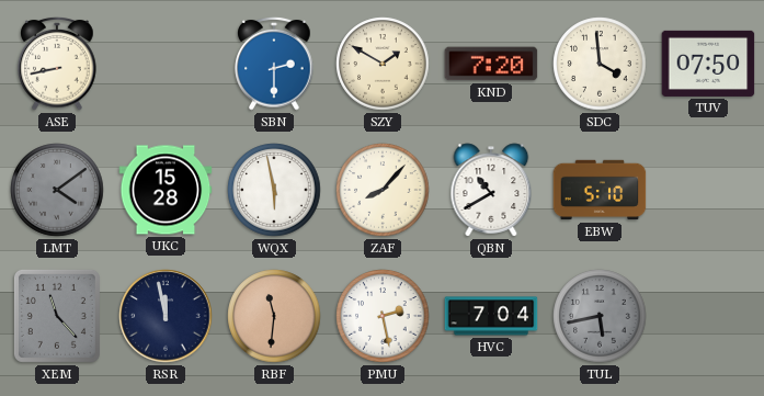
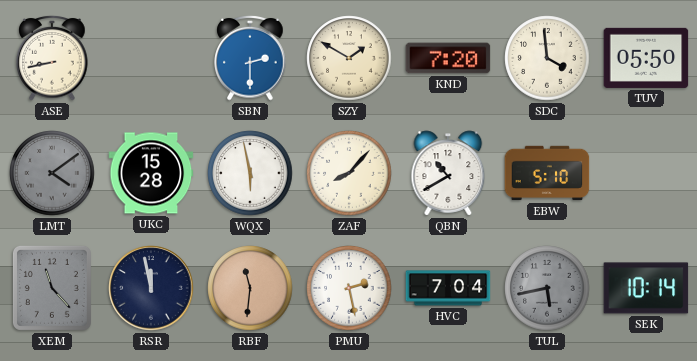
TUV: 07:50 -> 05:50
SEK: none -> 10:14
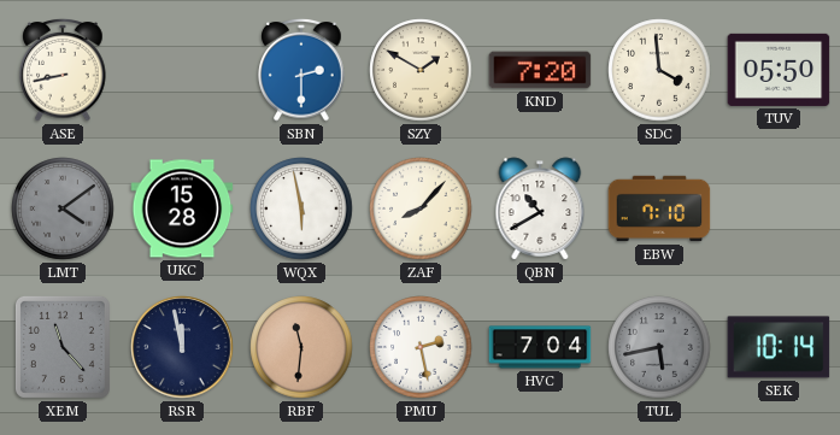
EBW: 5:10 -> 7:10
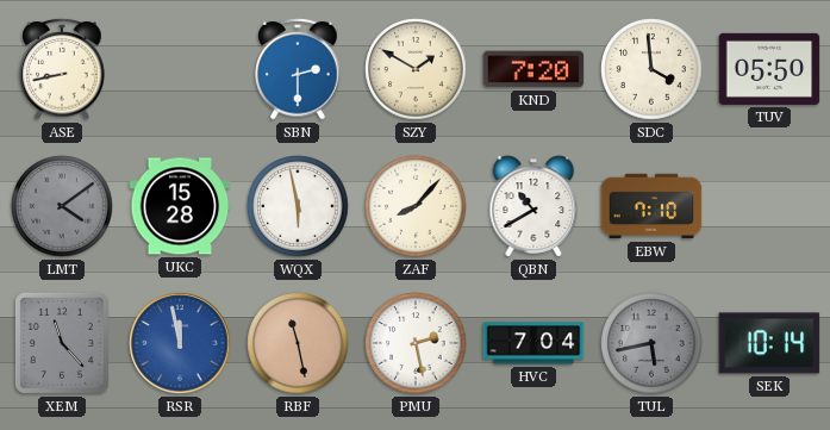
RSR dial: navy -> blue
RBF: 11:31 -> 11:28
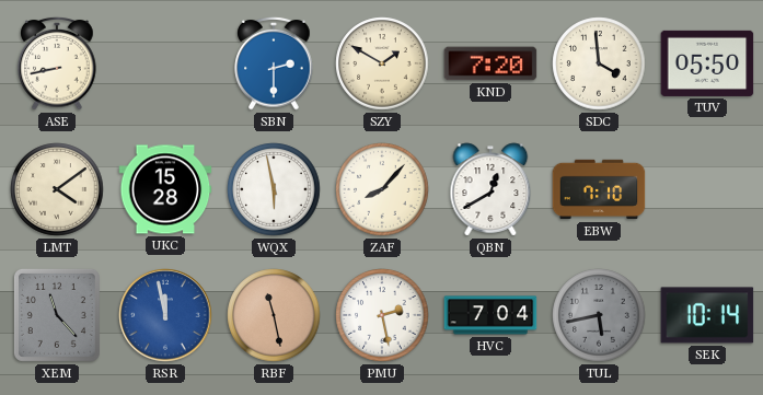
LMT dial: grey -> cream
QBN: 10:40 -> 12:40
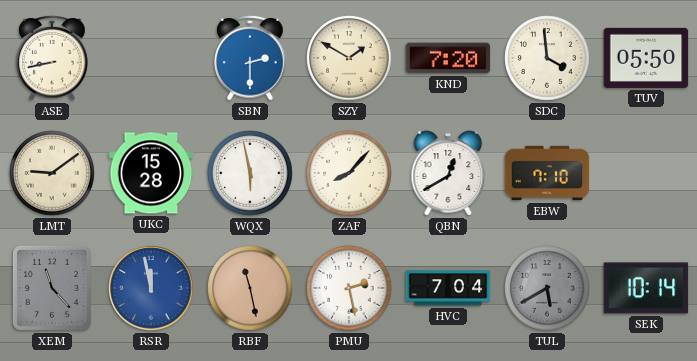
LMT: 4:09 -> 9:09
TUL: 5:43 -> 5:40
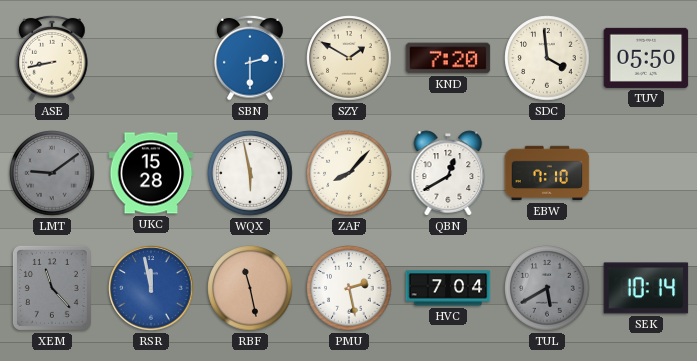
LMT dial: cream -> grey
